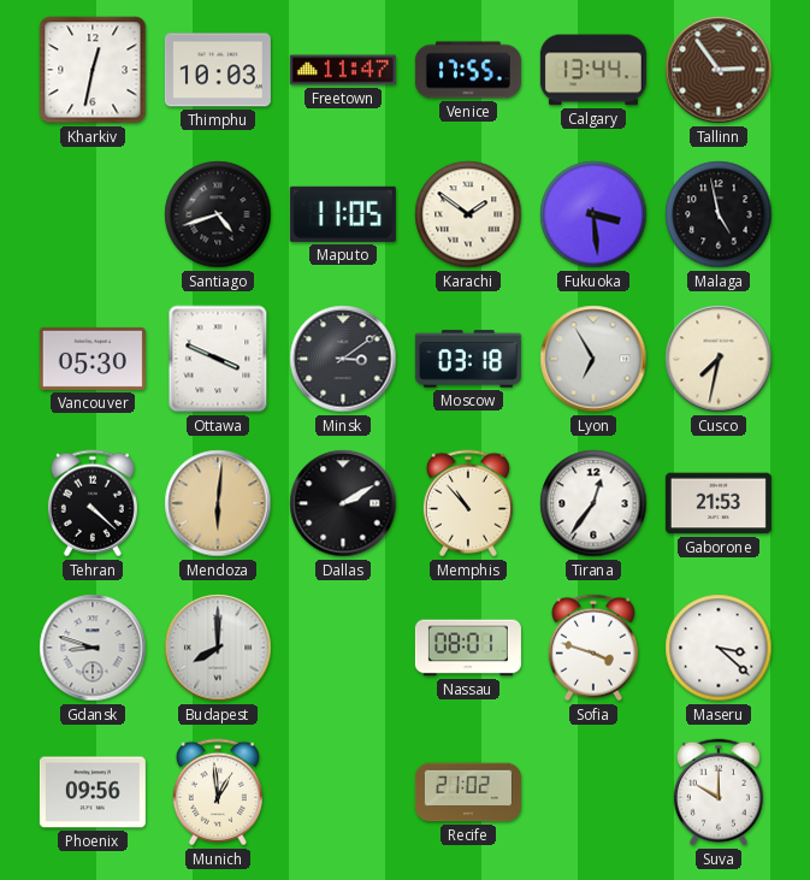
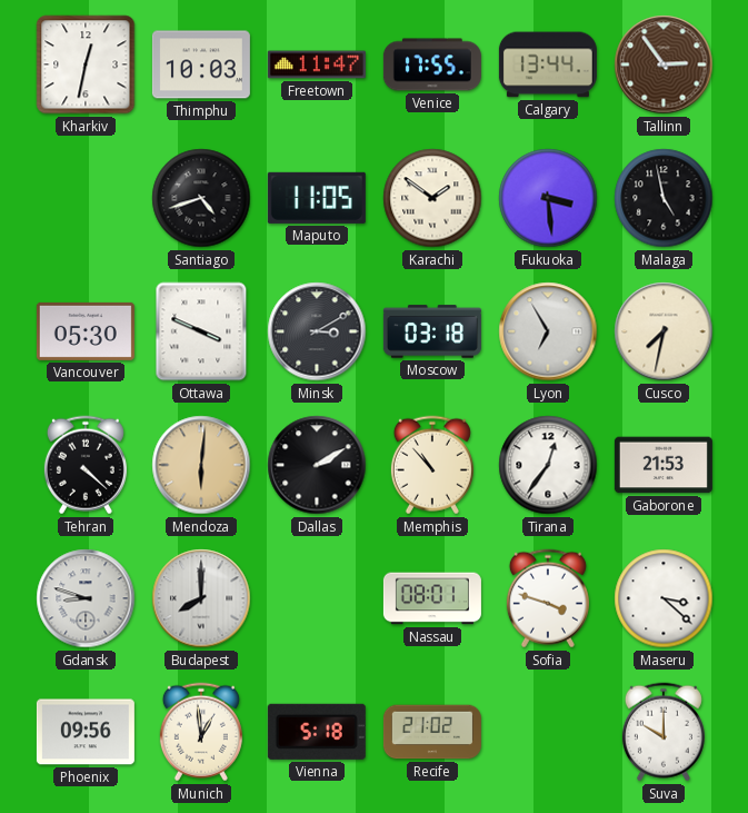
Minsk: 3:09 -> 3:10
Vienna: none -> 5:18
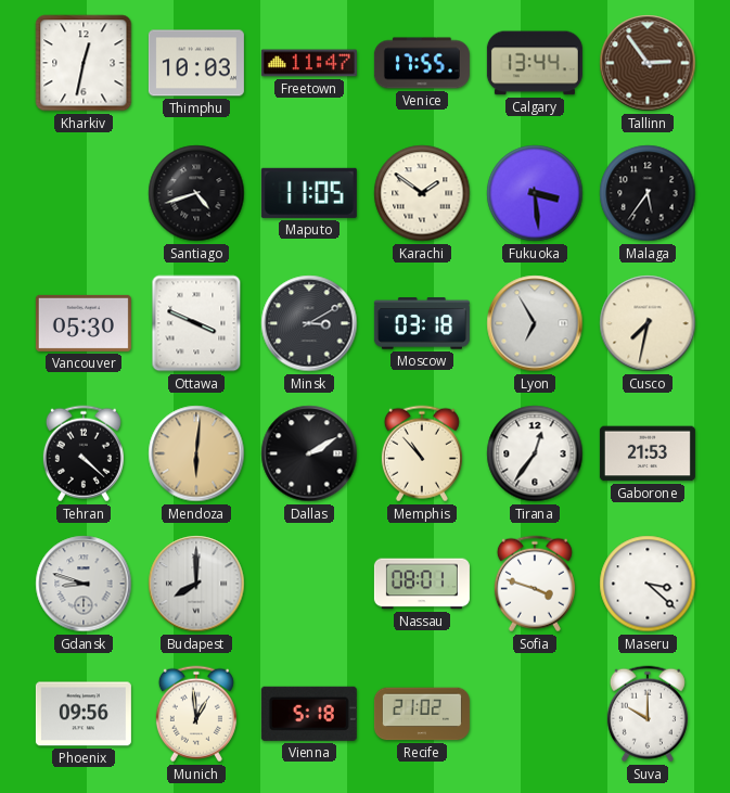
Malaga: 4:58 -> 5:36
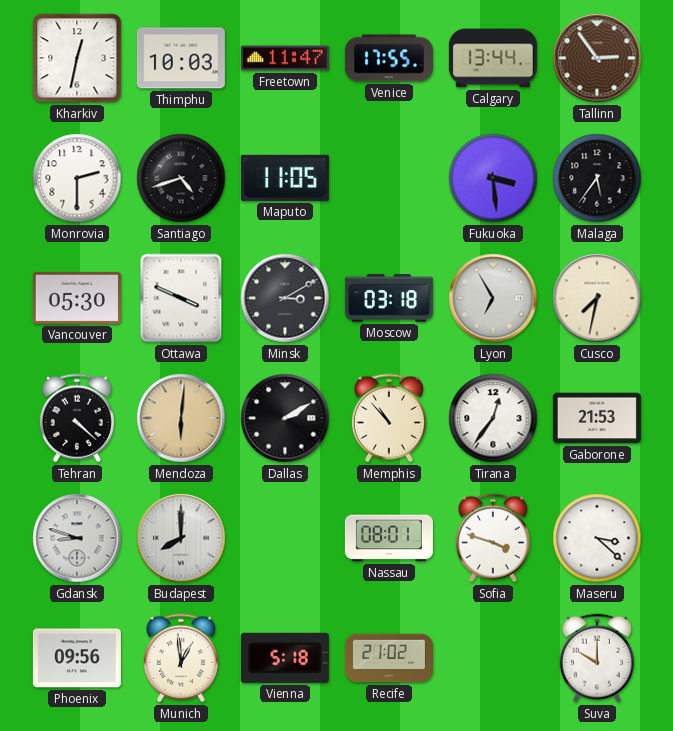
Monrovia: none -> 2:30
Karachi: 1:51 -> none
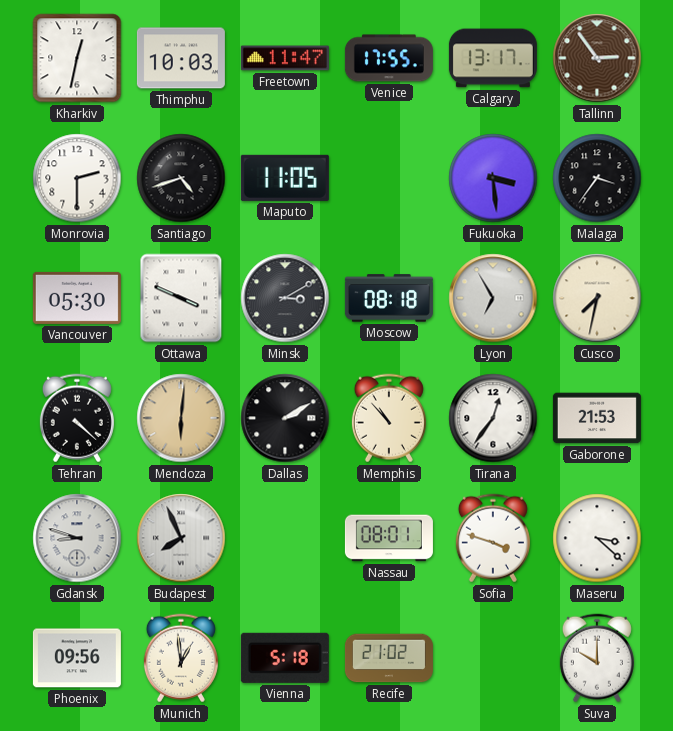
Calgary: 13:44 -> 13:17
Malaga: 5:36 -> 3:36
Moscow: 03:18 -> 08:18
Budapest: 8:00 -> 7:56
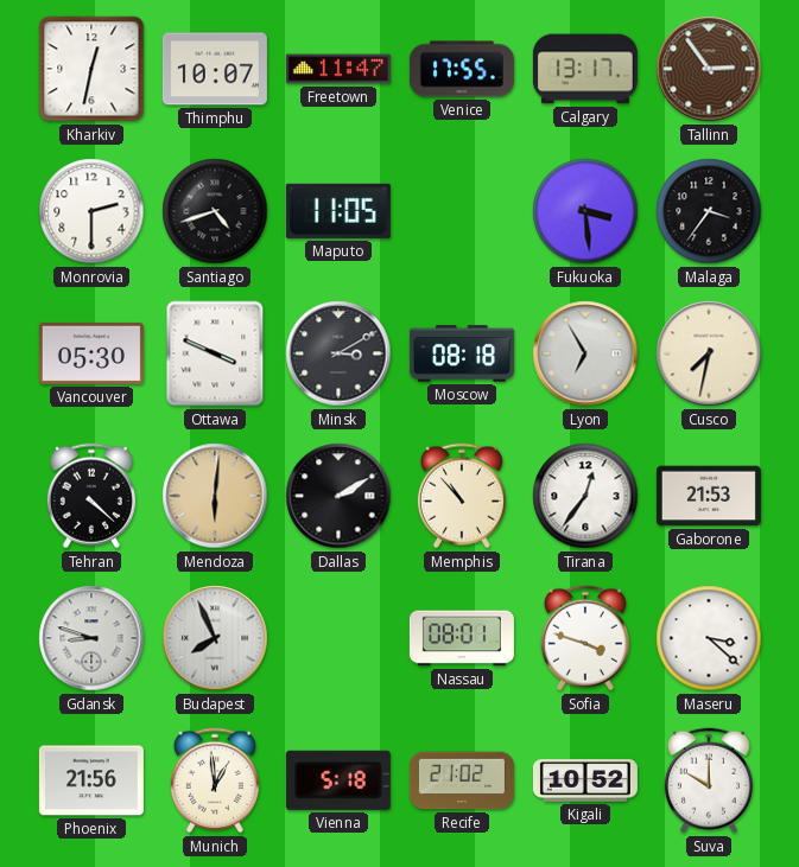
Thimphu: 10:03 -> 10:07
Phoenix: 09:56 -> 21:56
Kigali: none -> 10:52
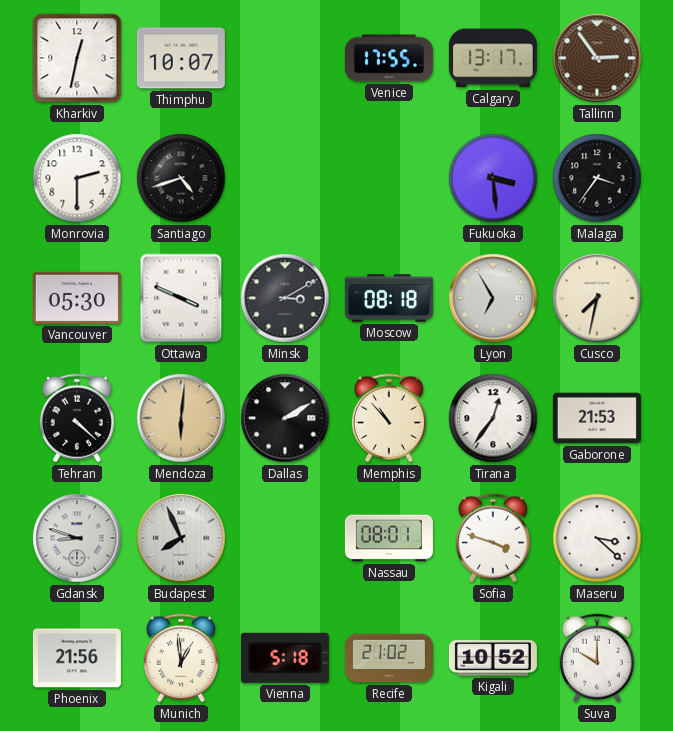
Freetown: 11:47 -> none
Maputo: 11:05 -> none
